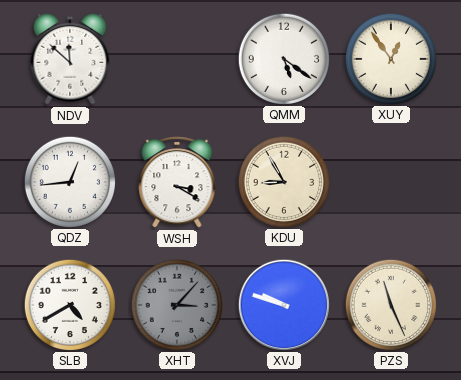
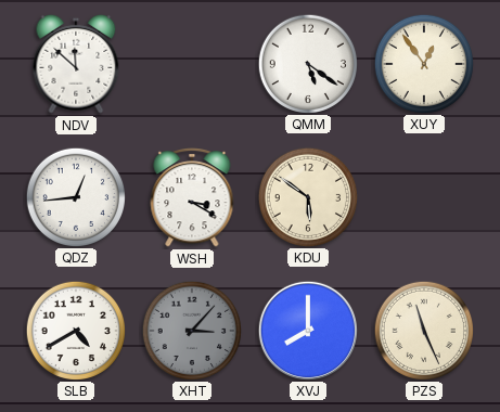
KDU: 8:55 -> 5:51
XVJ: 9:48 -> 8:00
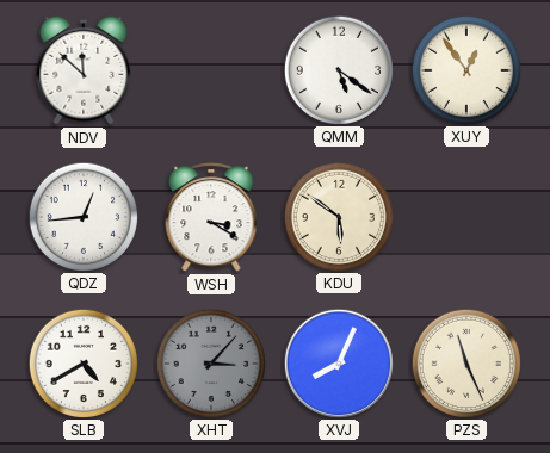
XVJ: 8:00 -> 8:04
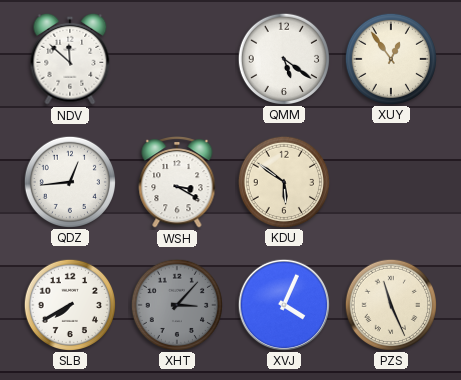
SLB: 4:40 -> 7:40
XVJ: 8:04 -> 4:04
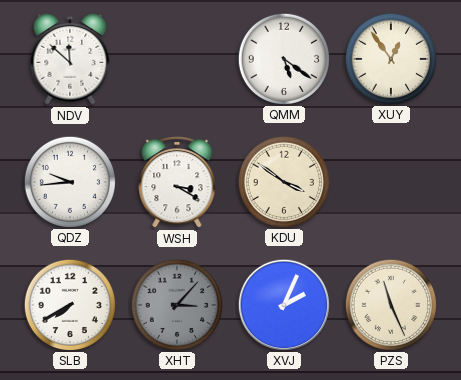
QDZ: 12:44 -> 9:44
KDU: 5:51 -> 3:51
XVJ: 4:04 -> 2:04
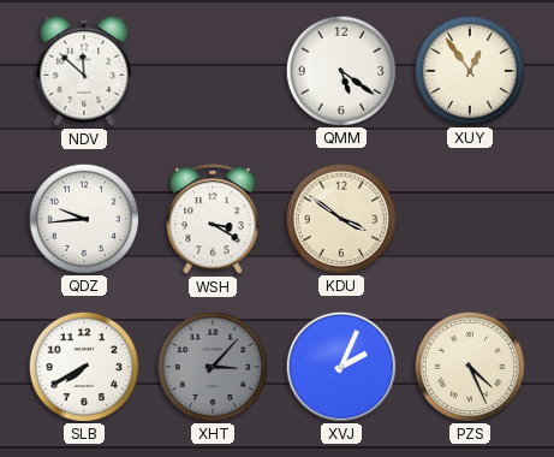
PZS: 11:26 -> 4:26
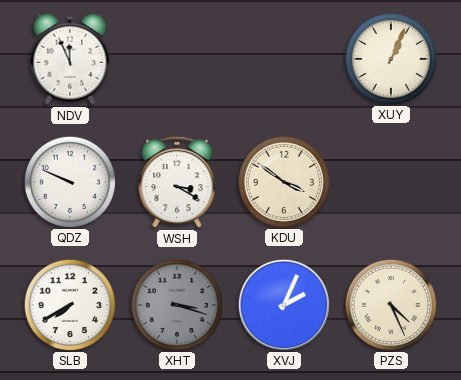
NDV: 11:52 -> 11:56
QMM: 5:21 -> none
XUY: 12:54 -> 1:04
QDZ: 9:44 -> 9:49
XHT: 3:07 -> 3:18
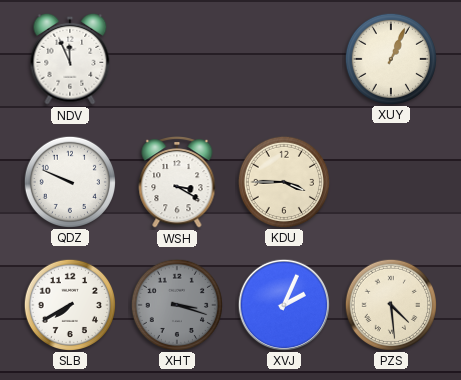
KDU: 3:51 -> 3:45
PZS: 4:26 -> 4:29
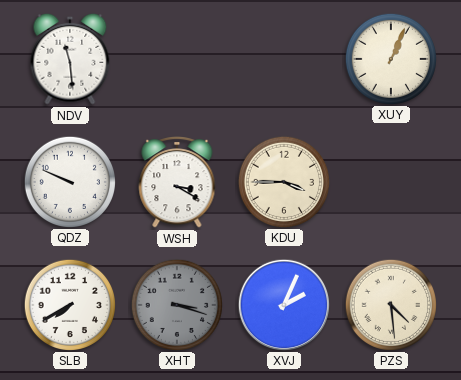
NDV: 11:56 -> 11:29
